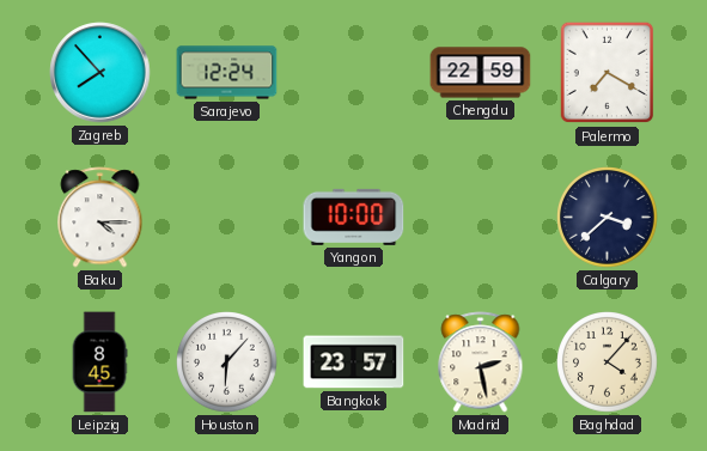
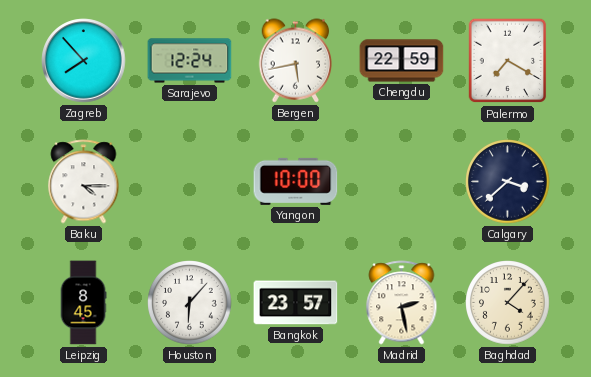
Bergen: none -> 5:43
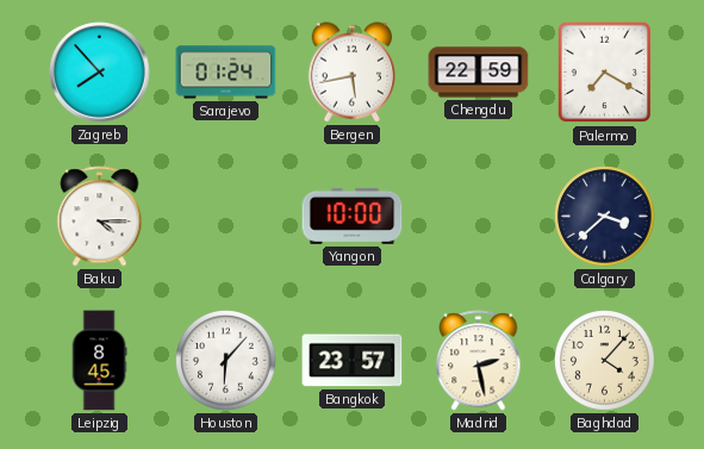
Sarajevo: 12:24 -> 01:24
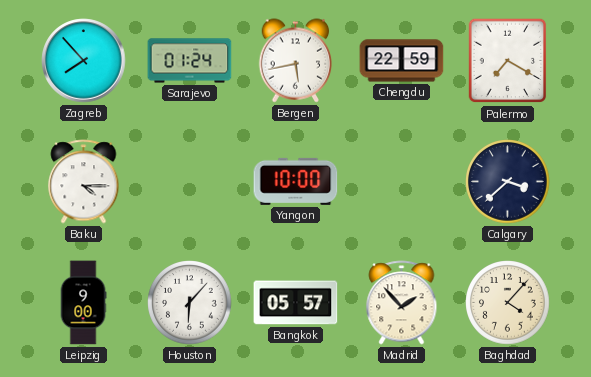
Leipzig: 8:45 -> 9:00
Bangkok: 23:57 -> 05:57
Madrid: 2:28 -> 1:53
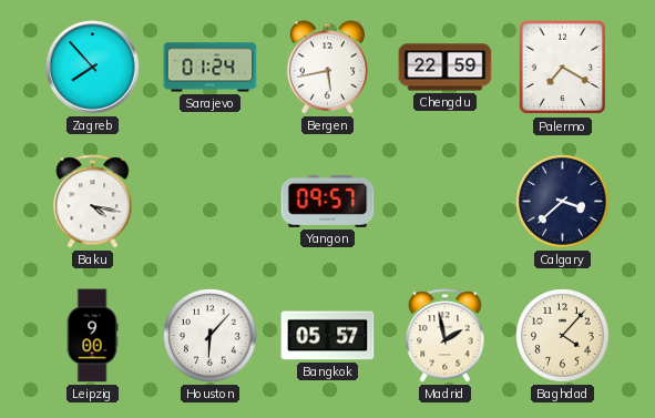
Baku: 4:15 -> 4:17
Yangon: 10:00 -> 09:57
Madrid: 1:53 -> 1:58
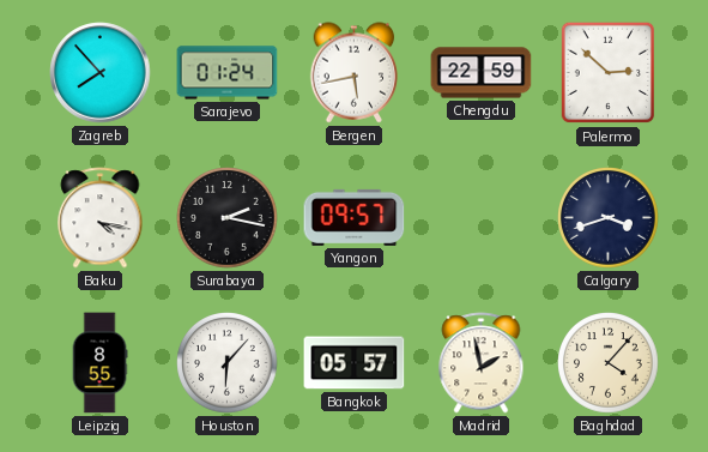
Palermo: 7:20 -> 2:52
Surabaya: none -> 2:17
Calgary: 3:38 -> 3:42
Leipzig: 9:00 -> 8:55
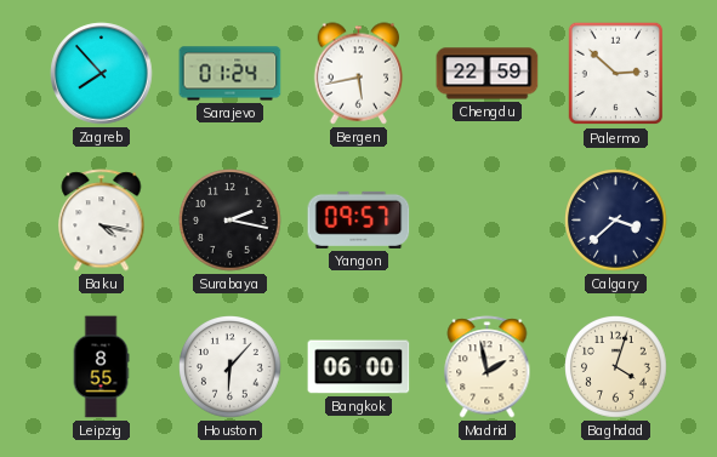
Calgary: 3:42 -> 3:38
Bangkok: 05:57 -> 06:00
Baghdad: 4:07 -> 4:03
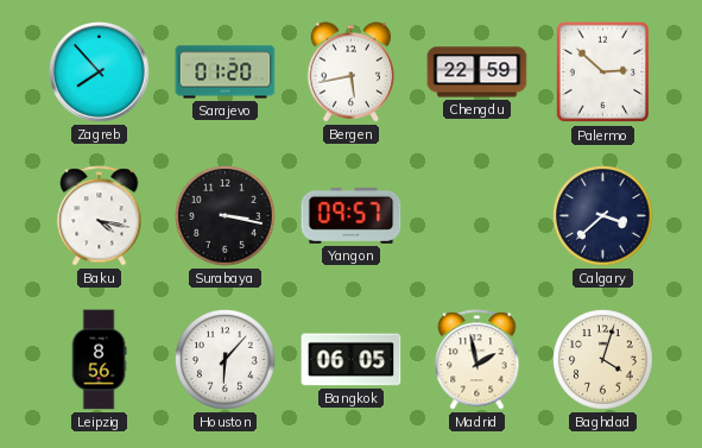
Sarajevo: 01:24 -> 01:20
Surabaya: 2:17 -> 3:17
Leipzig: 8:55 -> 8:56
Bangkok: 06:00 -> 06:05
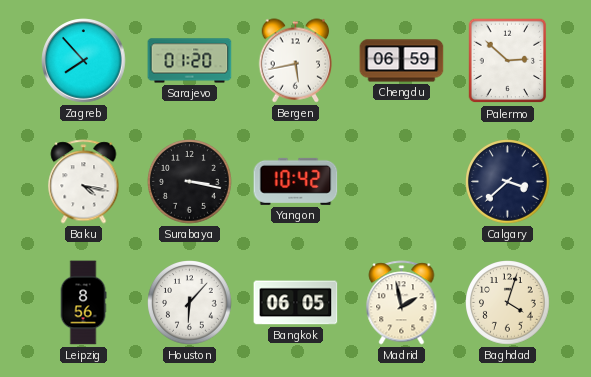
Chengdu: 22:59 -> 06:59
Yangon: 09:57 -> 10:42
